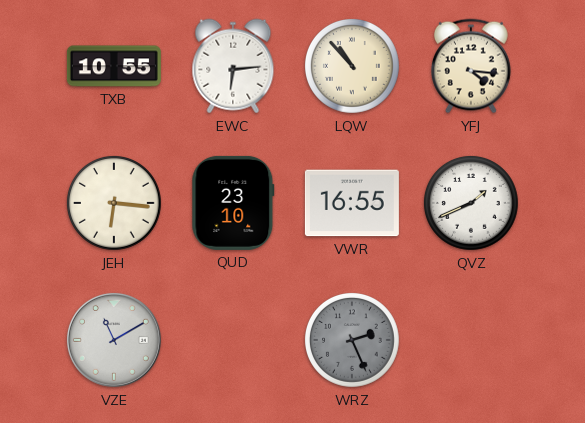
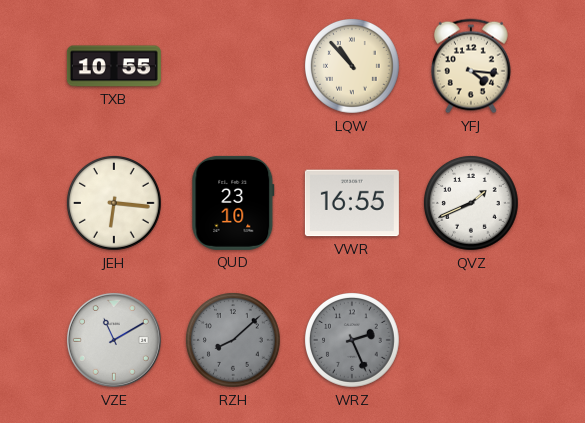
EWC: 6:14 -> none
RZH: none -> 8:08
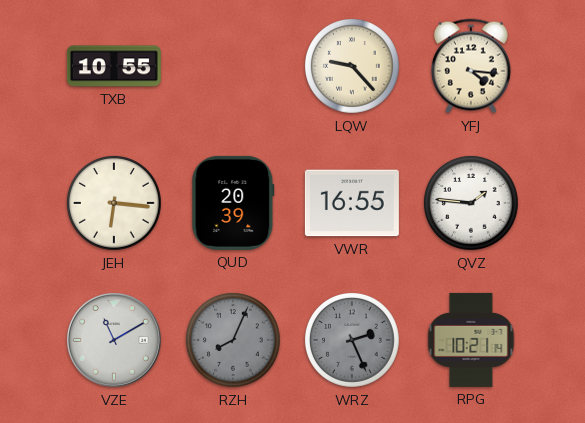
LQW: 10:53 -> 9:23
QUD: 23:10 -> 20:39
QVZ: 1:41 -> 1:46
RZH: 8:08 -> 8:04
RPG: none -> 10:21
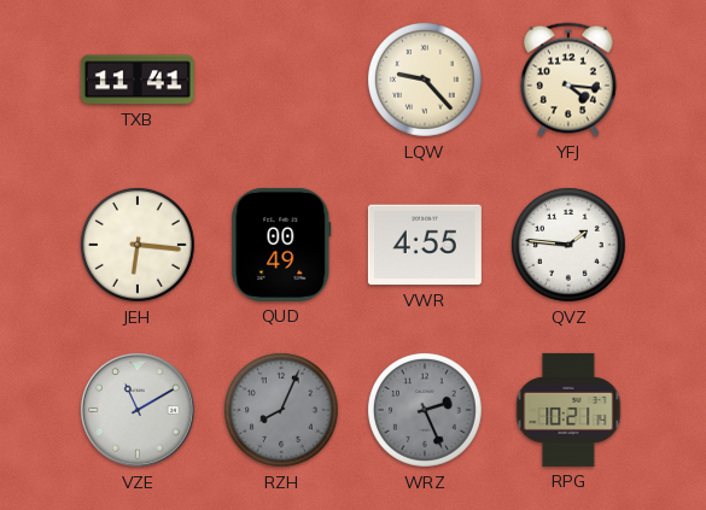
TXB: 10:55 -> 11:41
QUD: 20:39 -> 00:49
VWR: 16:55 -> 4:55
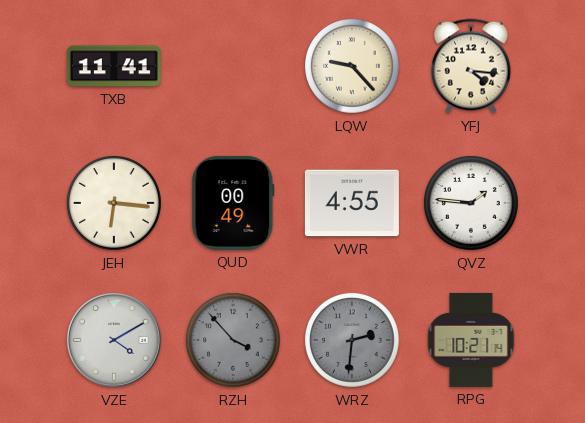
VZE: 11:10 -> 4:10
RZH: 8:04 -> 3:53
WRZ: 2:26 -> 2:31
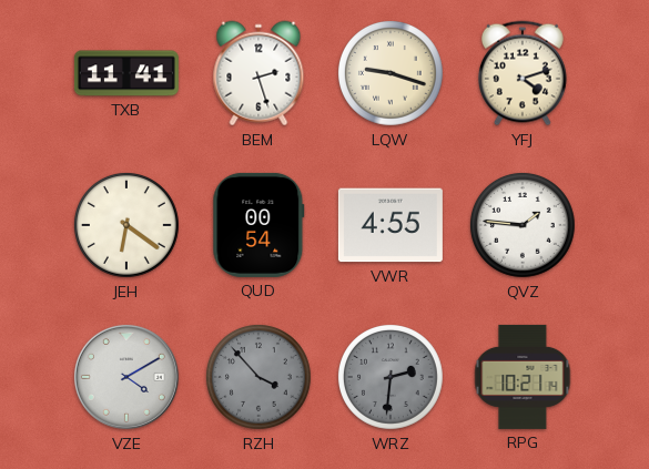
BEM: none -> 2:27
LQW: 9:23 -> 9:18
YFJ: 4:16 -> 4:12
JEH: 6:16 -> 6:21
QUD: 00:49 -> 00:54
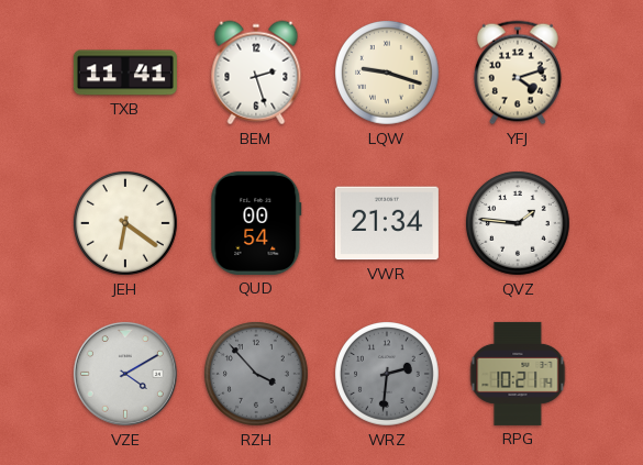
VWR: 4:55 -> 21:34
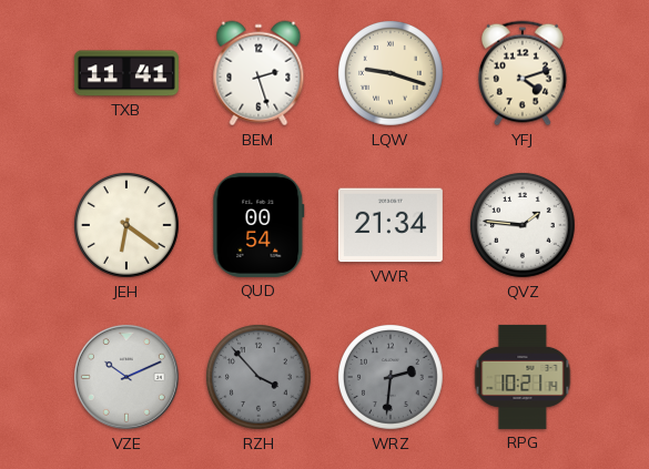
VZE: 4:10 -> 10:11
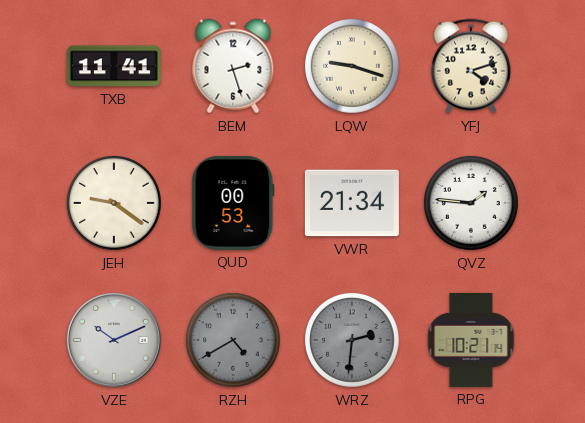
JEH: 6:21 -> 9:21
QUD: 00:54 -> 00:53
RZH: 3:53 -> 4:40
